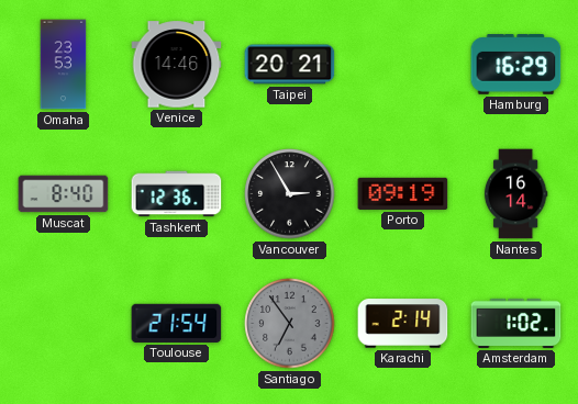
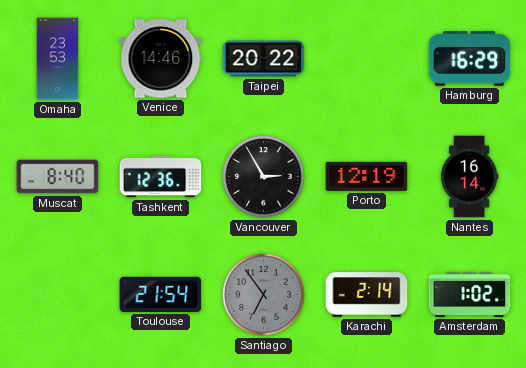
Taipei: 20:21 -> 20:22
Porto: 09:19 -> 12:19
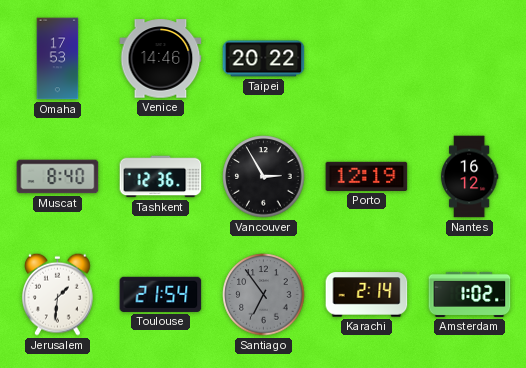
Omaha: 23:53 -> 17:53
Hamburg: 16:29 -> none
Nantes: 16:14 -> 16:12
Jerusalem: none -> 1:31
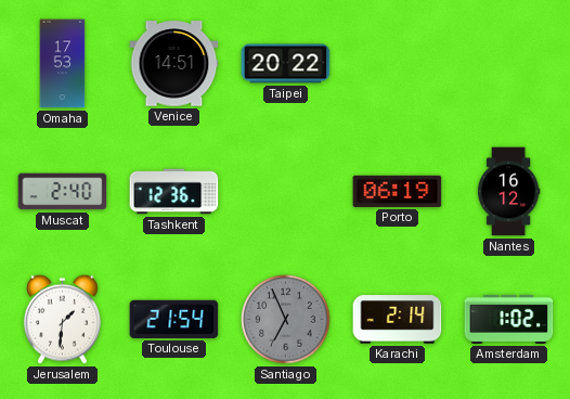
Venice: 14:46 -> 14:51
Muscat: 8:40 -> 2:40
Vancouver: 2:55 -> none
Porto: 12:19 -> 06:19
Santiago: 6:54 -> 6:56
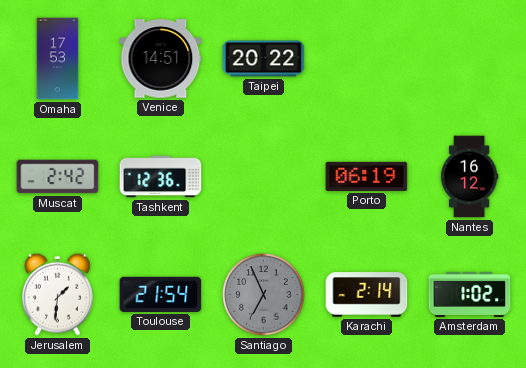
Muscat: 2:40 -> 2:42
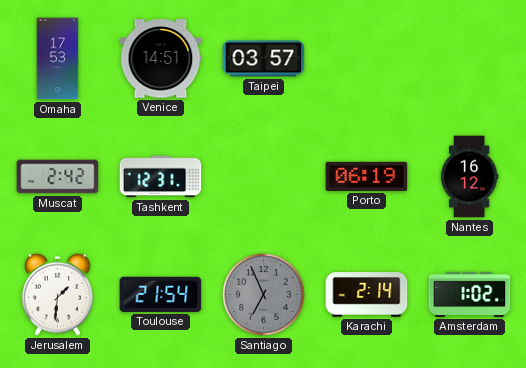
Taipei: 20:22 -> 03:57
Tashkent: 12:36 -> 12:31
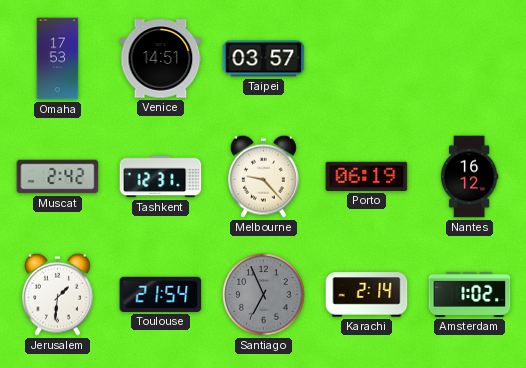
Melbourne: none -> 9:23
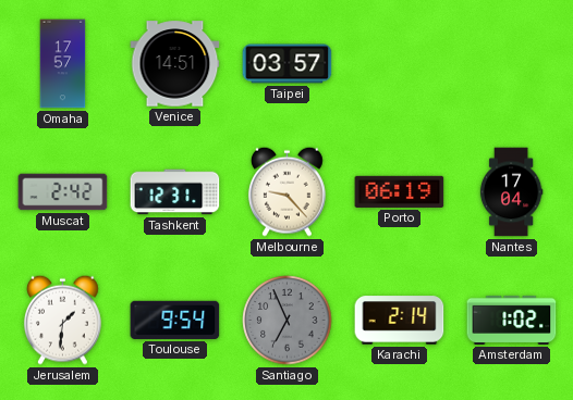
Omaha: 17:53 -> 17:57
Nantes: 16:12 -> 17:04
Toulouse: 21:54 -> 9:54
